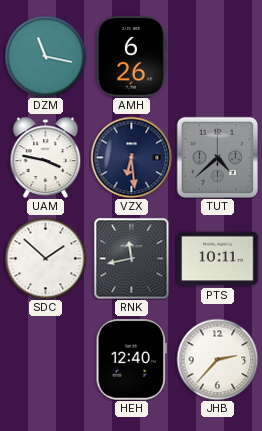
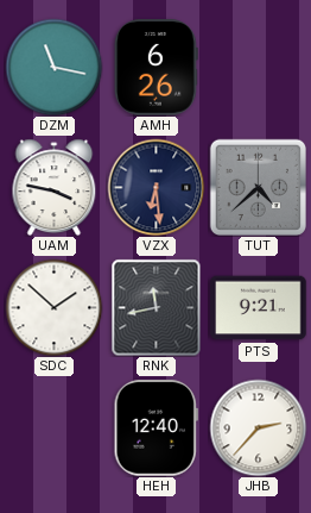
PTS: 10:11 -> 9:21
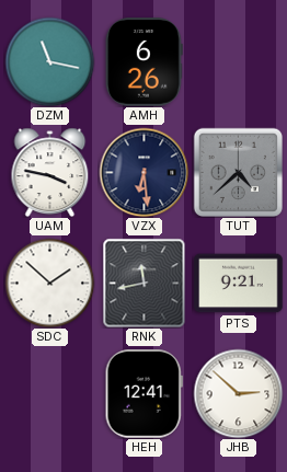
HEH: 12:40 -> 12:41
JHB: 2:37 -> 2:52
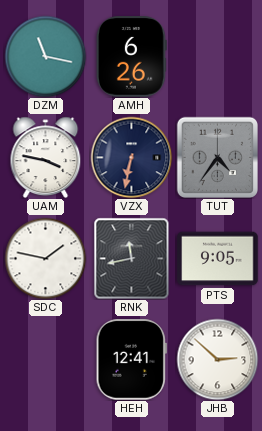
VZX: 6:29 -> 6:32
TUT: 4:38 -> 4:36
SDC: 1:52 -> 1:47
PTS: 9:21 -> 9:05
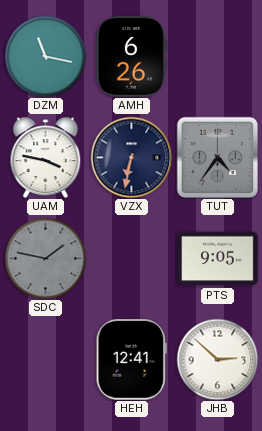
SDC dial: white -> grey
RNK: 11:43 -> none
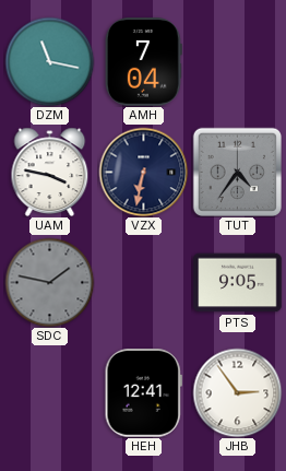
AMH: 6:26 -> 7:04
JHB: 2:52 -> 2:54
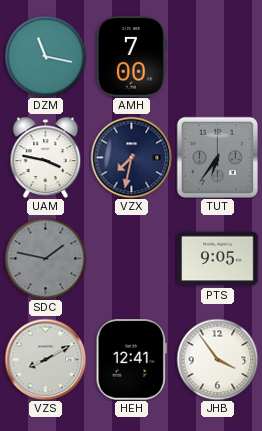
AMH: 7:04 -> 7:00
VZX: 6:32 -> 7:32
TUT: 4:36 -> 6:36
VZS: none -> 8:10
JHB: 2:54 -> 3:54
